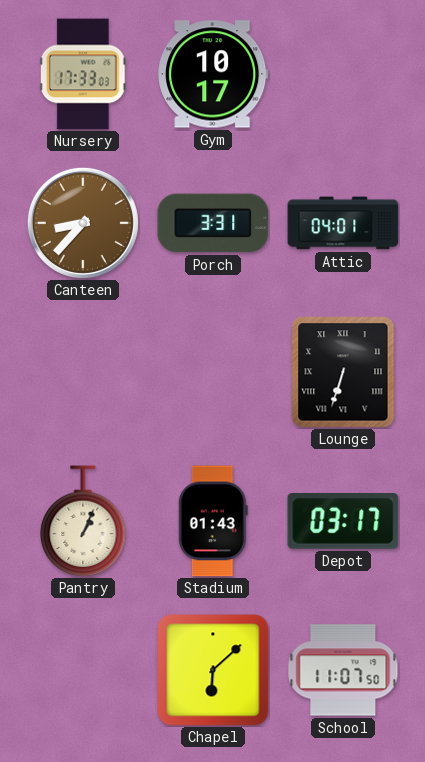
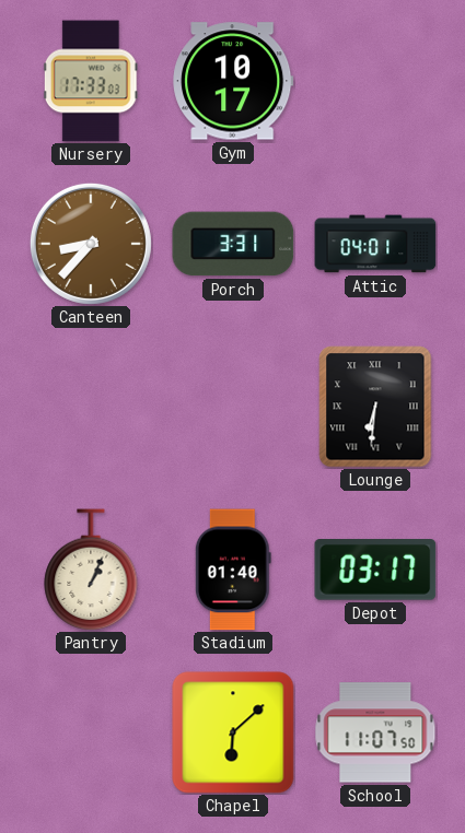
Lounge: 6:33 -> 6:31
Stadium: 01:43 -> 01:40
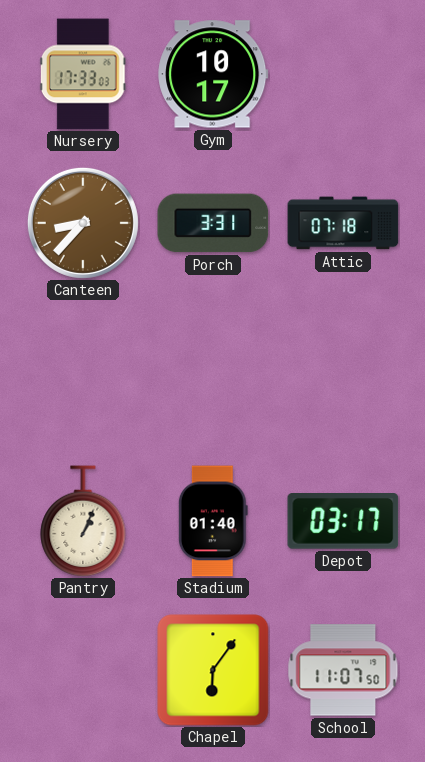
Attic: 04:01 -> 07:18
Lounge: 6:31 -> none
Chapel: 6:08 -> 6:06
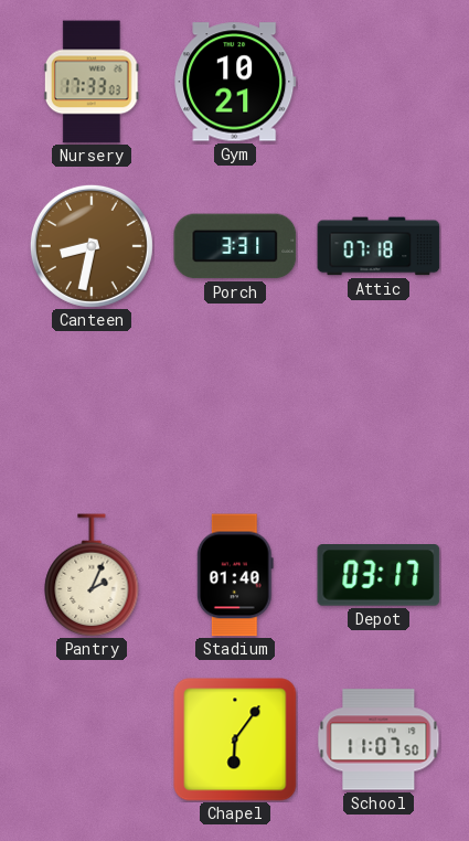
Gym: 10:17 -> 10:21
Canteen: 8:37 -> 8:32
Pantry: 1:04 -> 2:04
